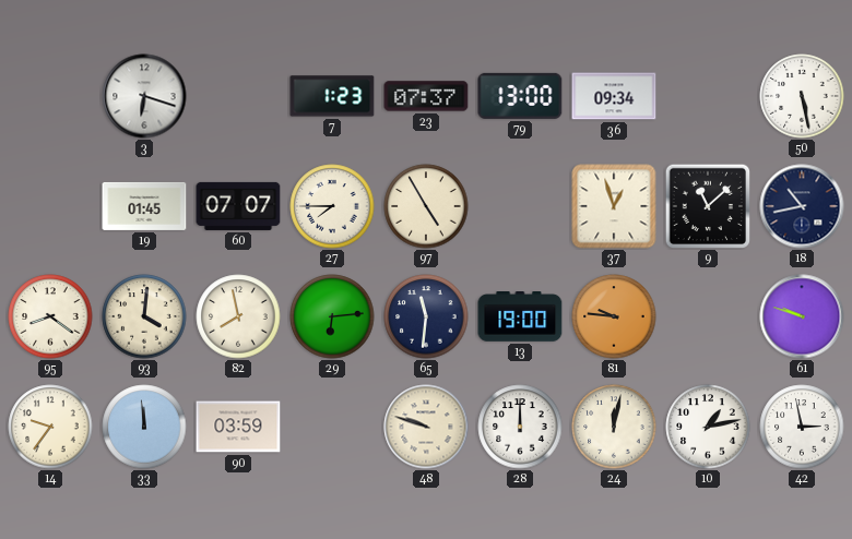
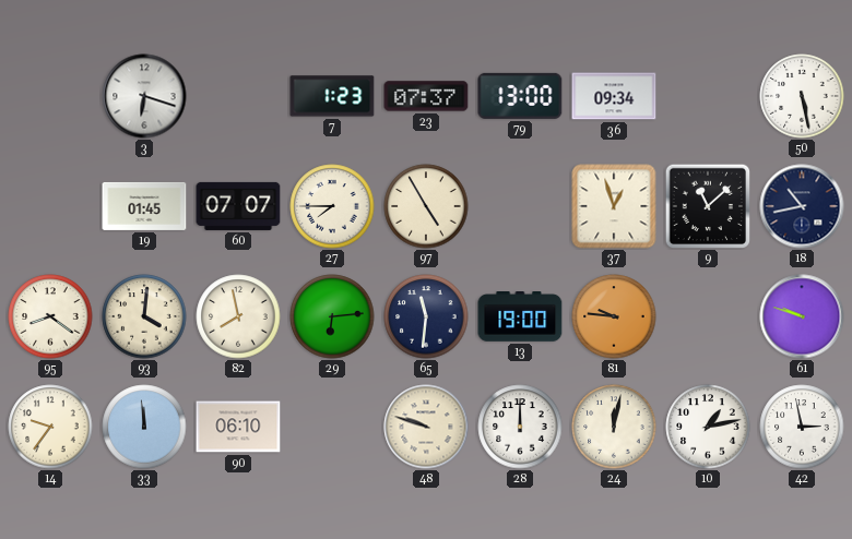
90: 03:59 -> 06:10
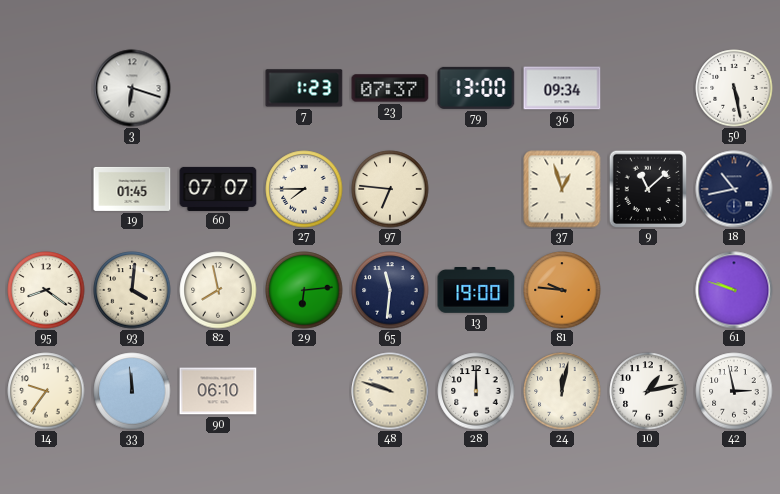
97: 4:55 -> 6:46
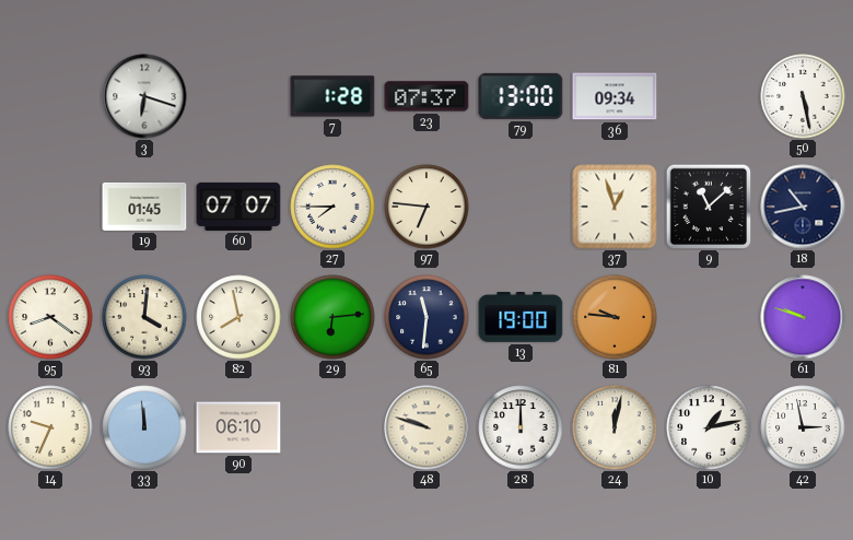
7: 1:23 -> 1:28
14: 9:36 -> 9:34
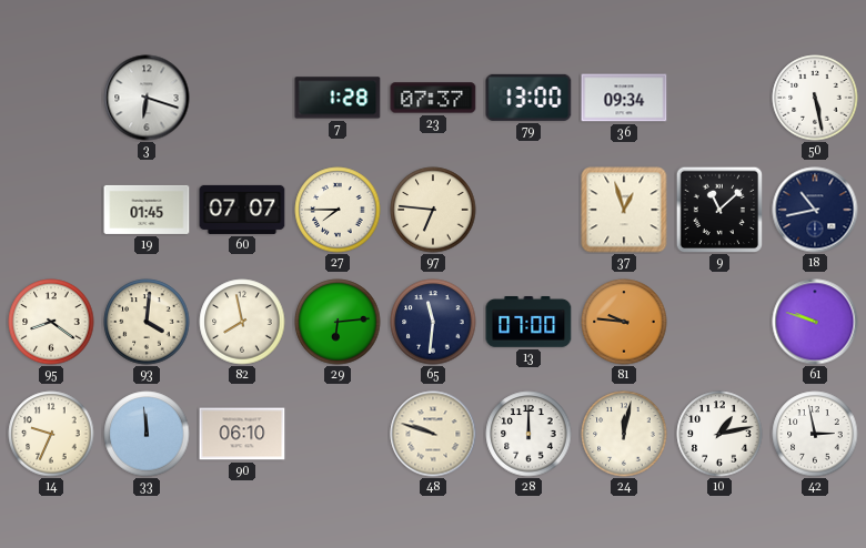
13: 19:00 -> 07:00
